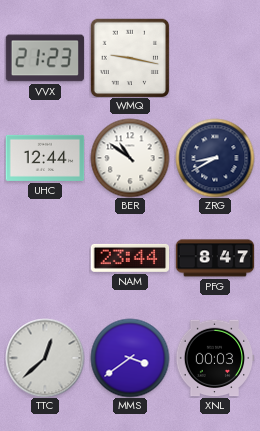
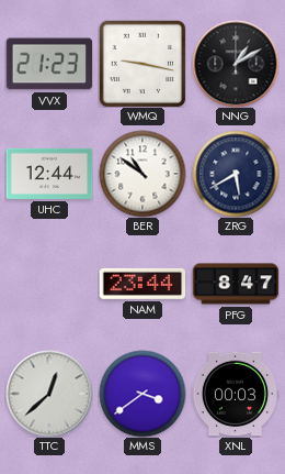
NNG: none -> 1:10
ZRG: 8:40 -> 5:40
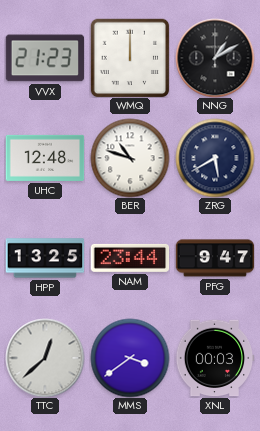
WMQ: 9:17 -> 12:00
UHC: 12:44 -> 12:48
BER: 10:51 -> 10:48
HPP: none -> 13:25
PFG: 8:47 -> 9:47
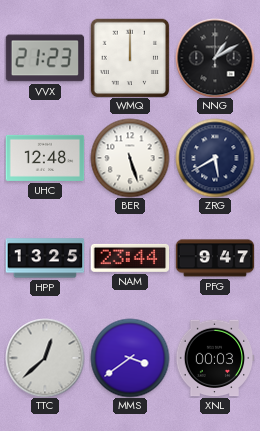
BER: 10:48 -> 5:27
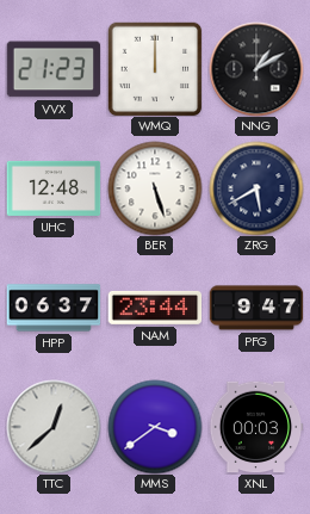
HPP: 13:25 -> 06:37
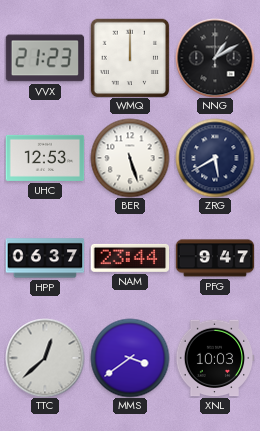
UHC: 12:48 -> 12:53
XNL: 00:03 -> 10:03
